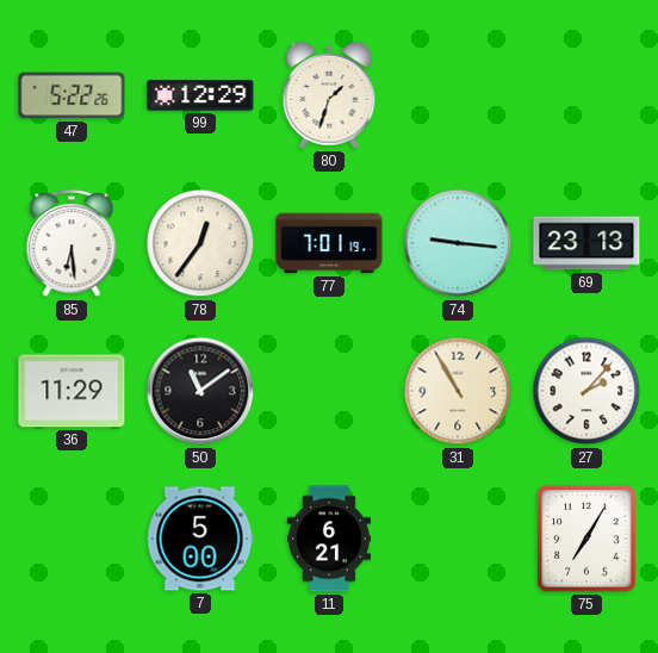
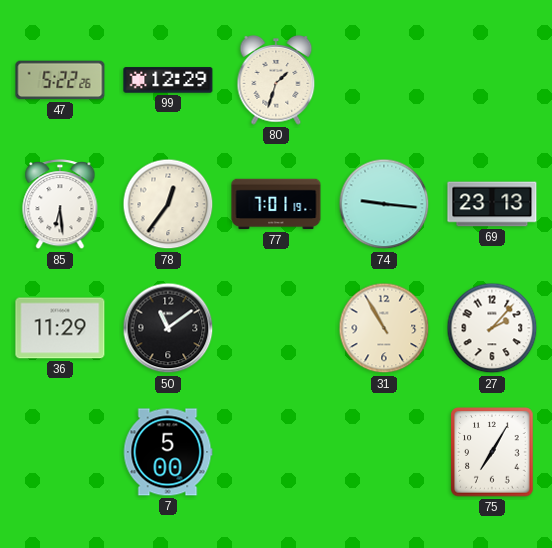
11: 6:21 -> none
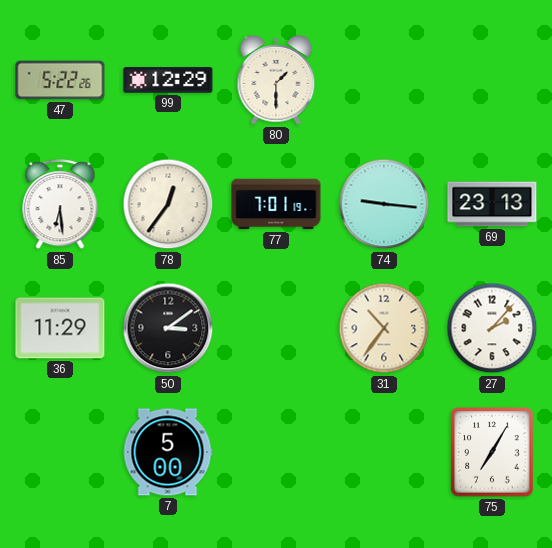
80: 1:33 -> 1:30
50: 11:09 -> 3:09
31: 10:55 -> 10:36
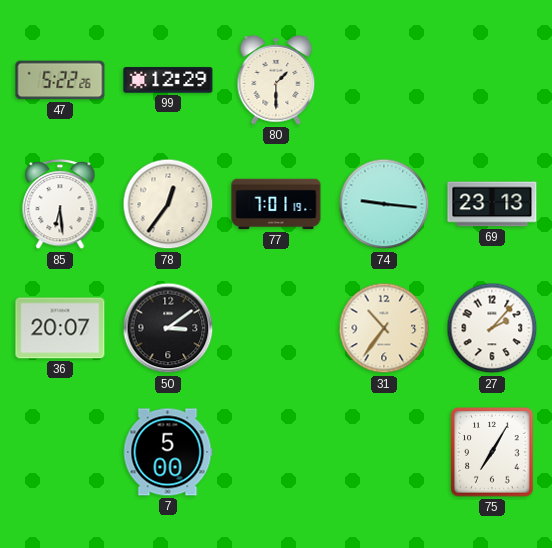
36: 11:29 -> 20:07
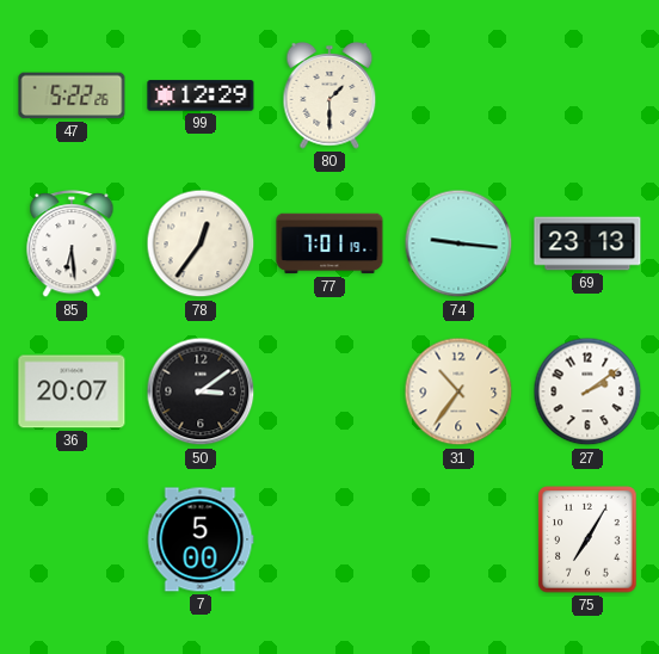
27: 2:07 -> 2:09
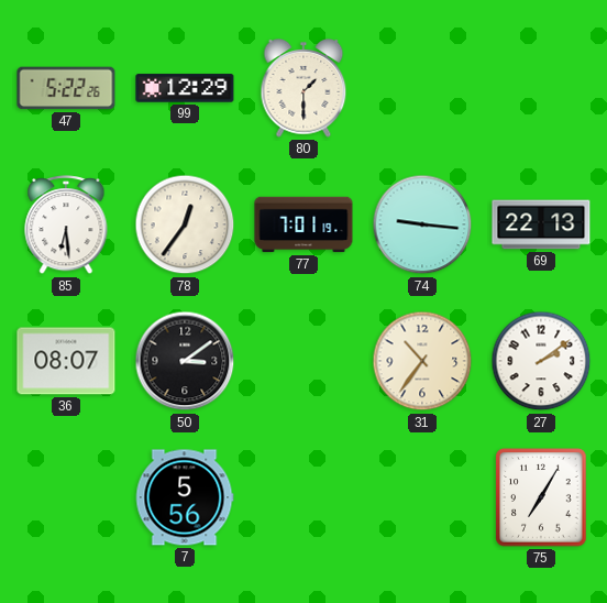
69: 23:13 -> 22:13
36: 20:07 -> 08:07
7: 5:00 -> 5:56
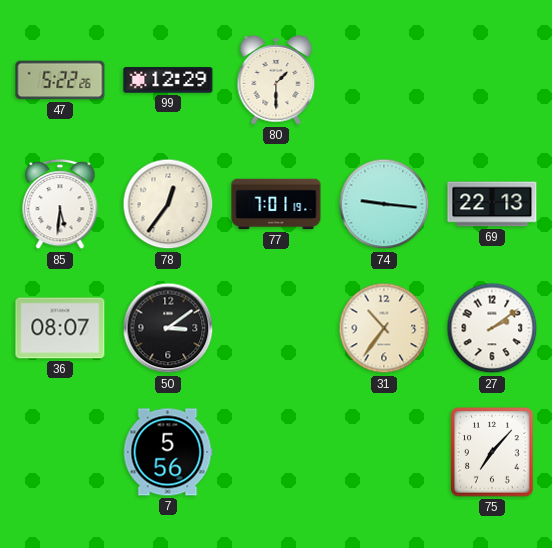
85: 6:29 -> 5:31
75: 7:05 -> 7:07
